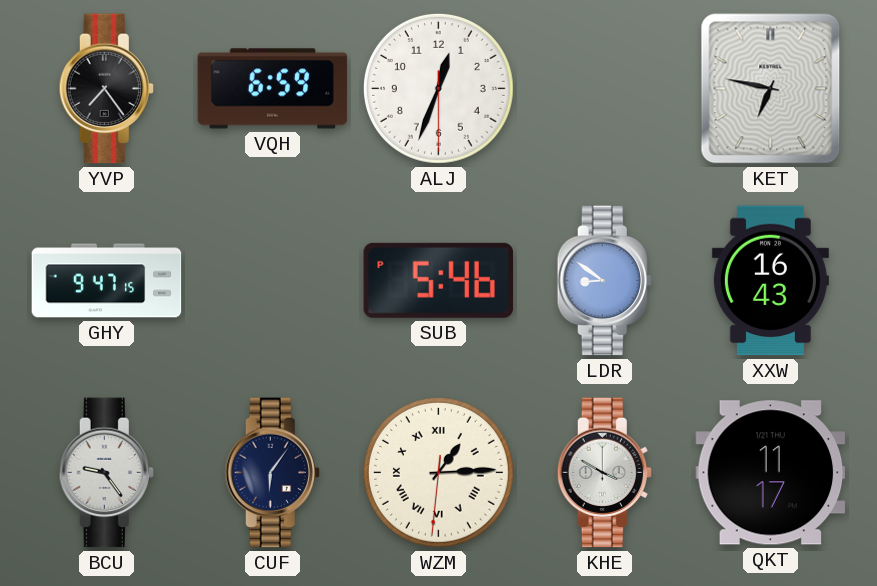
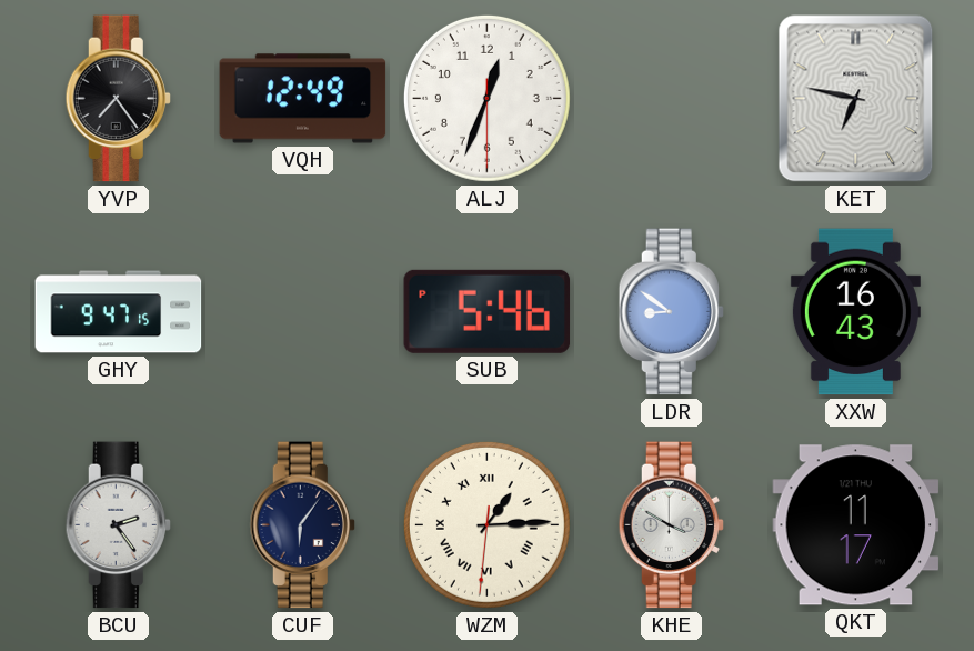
VQH: 6:59 -> 12:49
BCU: 9:24 -> 2:24
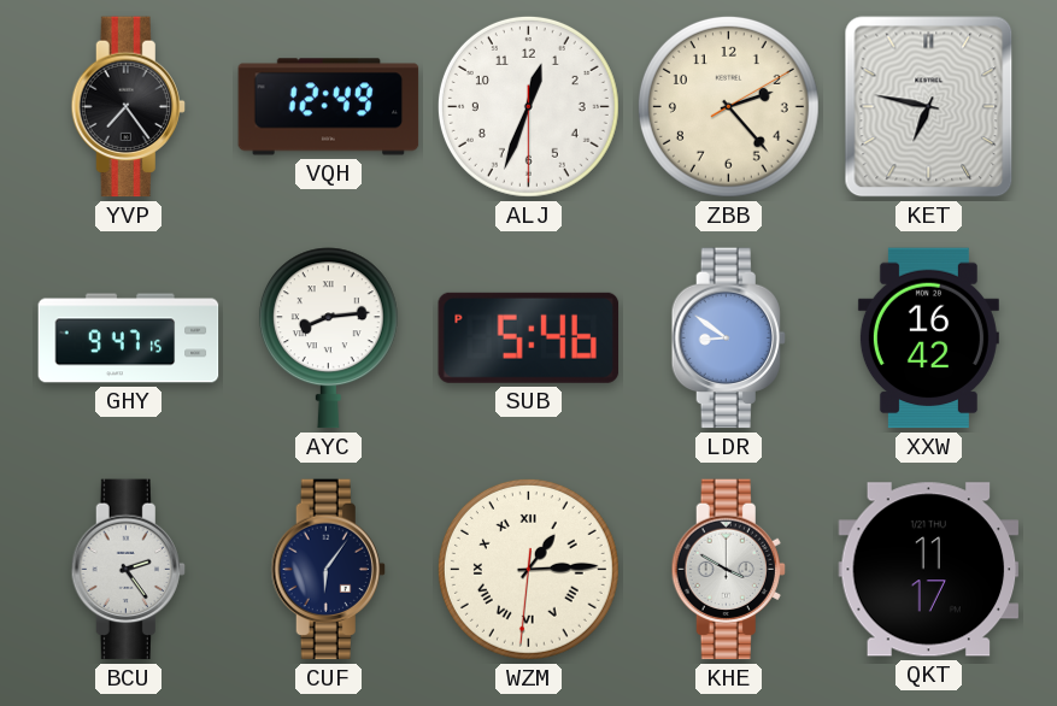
ZBB: none -> 2:23
AYC: none -> 8:14
XXW: 16:43 -> 16:42
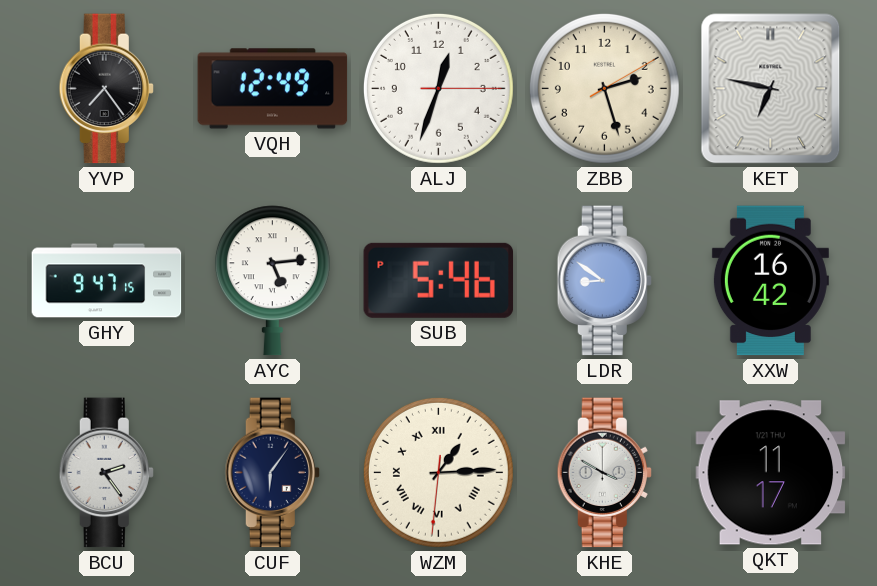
ALJ: 12:33:30 -> 12:33:15
ZBB: 2:23 -> 2:27
AYC: 8:14 -> 5:14
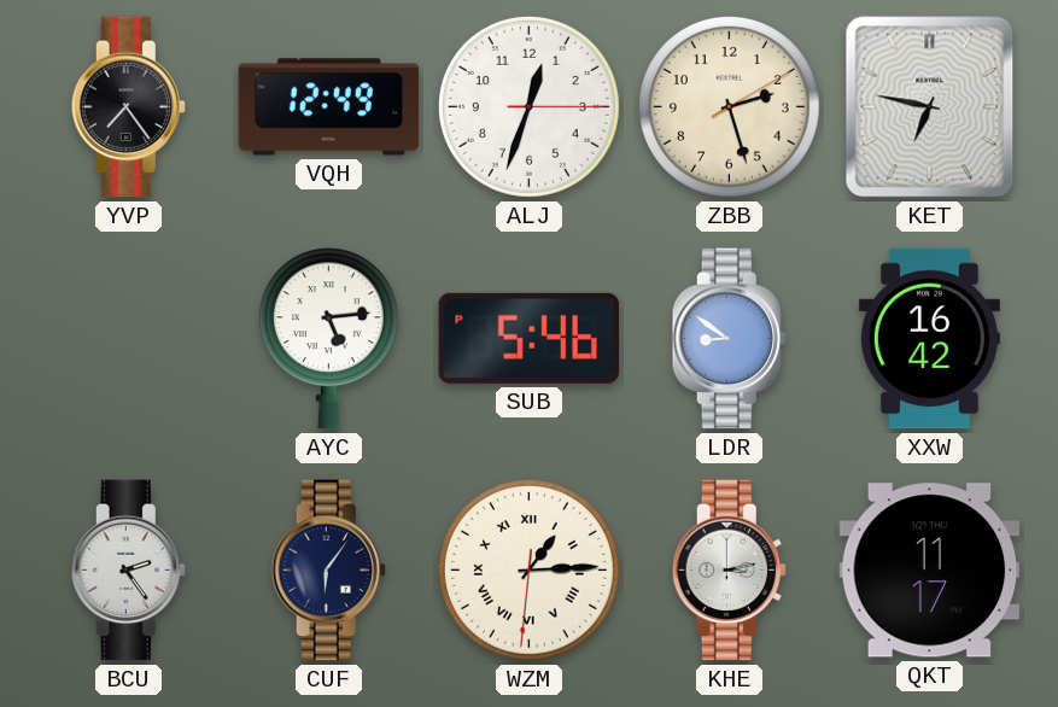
GHY: 9:47 -> none
KHE: 3:50 -> 3:13
